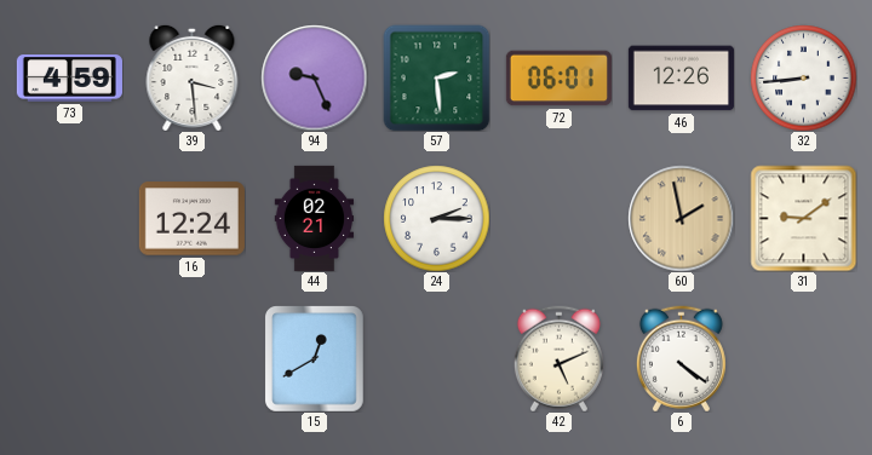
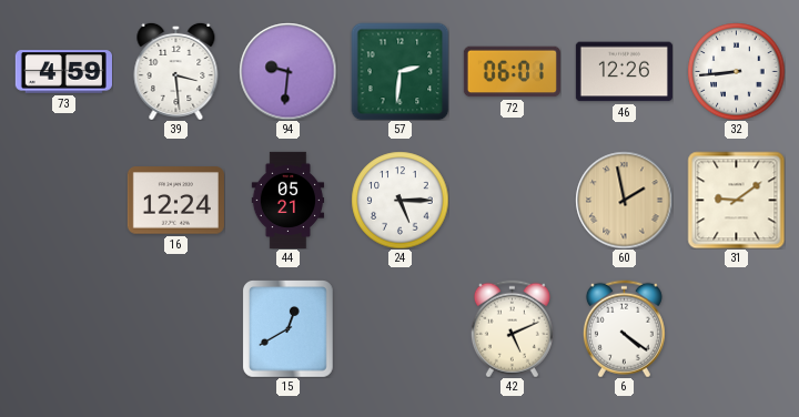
94: 9:26 -> 9:31
57: 2:29 -> 2:31
44: 02:21 -> 05:21
24: 2:15 -> 5:15
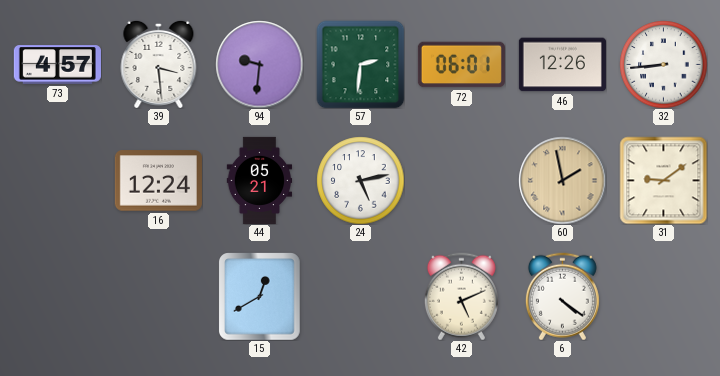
73: 4:59 -> 4:57
24: 5:15 -> 5:13
